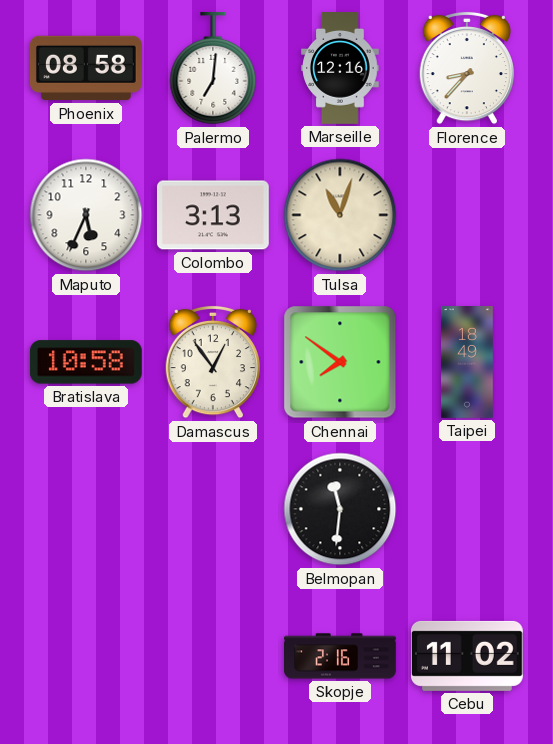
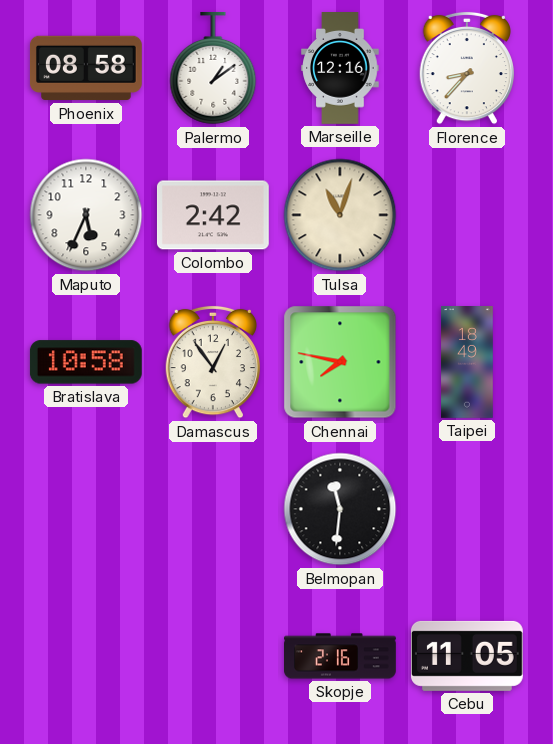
Palermo: 7:01 -> 1:09
Colombo: 3:13 -> 2:42
Chennai: 7:51 -> 7:47
Cebu: 11:02 -> 11:05
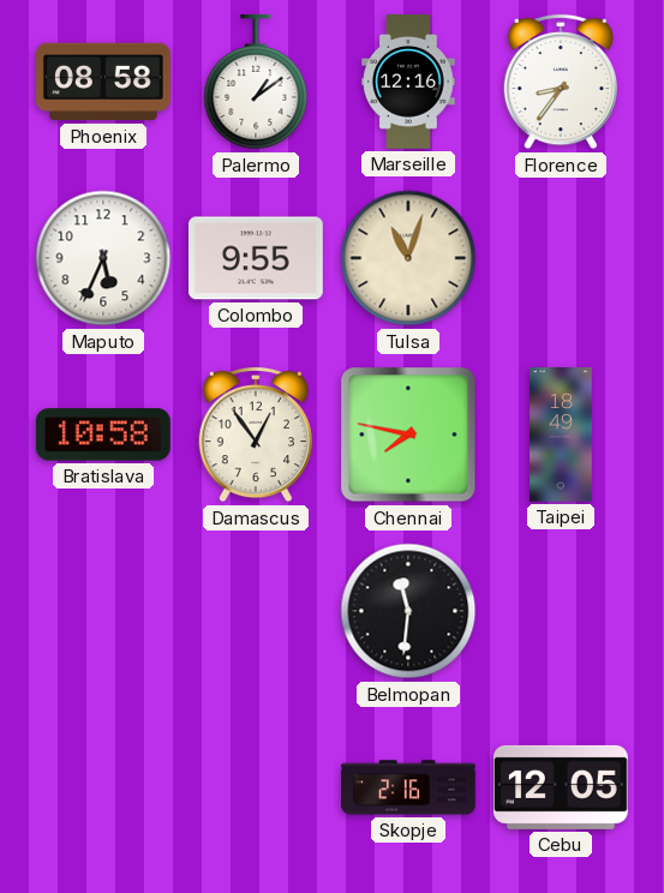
Florence: 8:37 -> 8:36
Colombo: 2:42 -> 9:55
Cebu: 11:05 -> 12:05
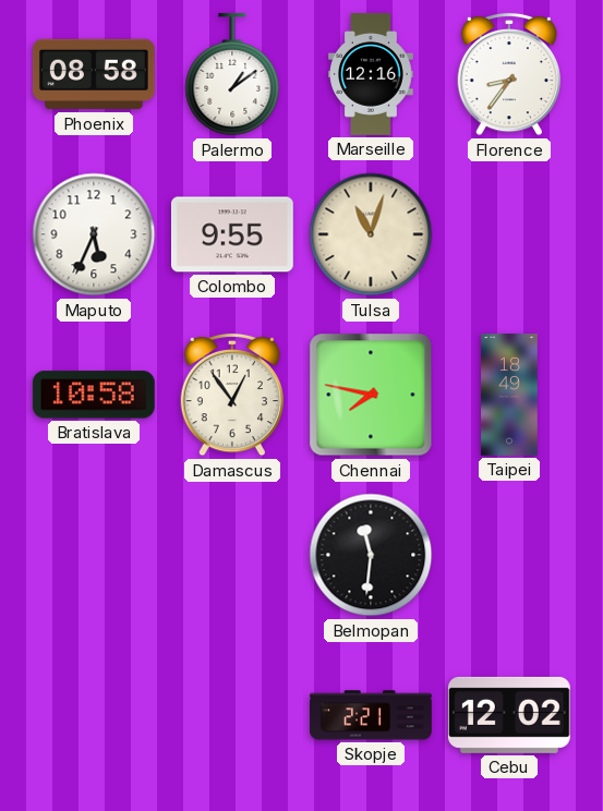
Skopje: 2:16 -> 2:21
Cebu: 12:05 -> 12:02
